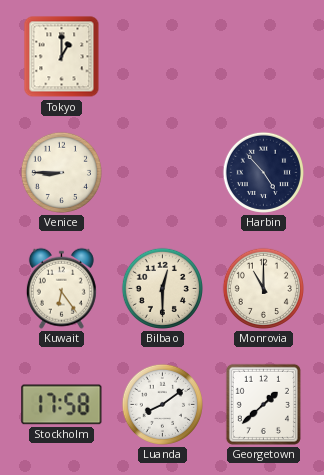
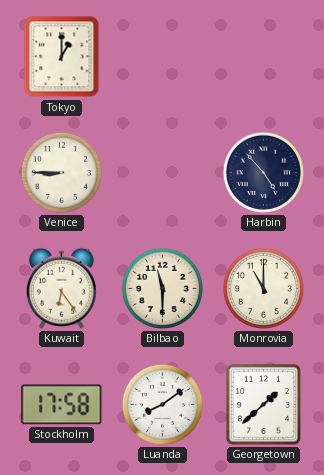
Bilbao: 12:30 -> 11:30
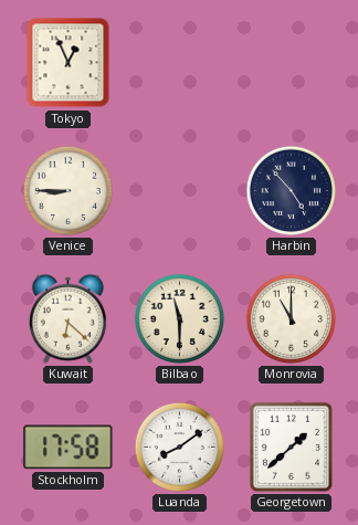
Tokyo: 1:00 -> 12:56
Kuwait: 6:24 -> 6:22
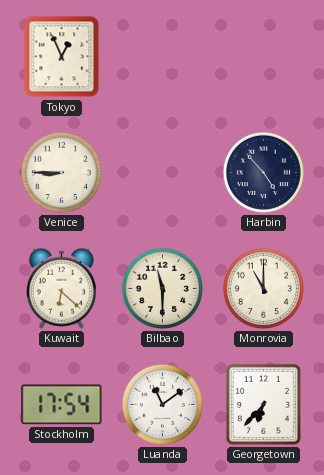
Stockholm: 17:58 -> 17:54
Luanda: 8:09 -> 11:09
Georgetown: 1:38 -> 6:37
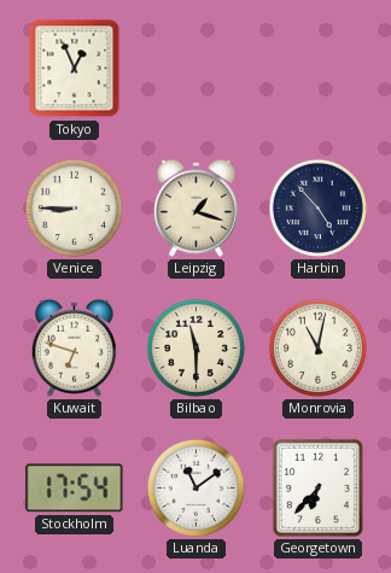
Leipzig: none -> 1:18
Kuwait: 6:22 -> 6:48
Monrovia: 11:00 -> 11:02
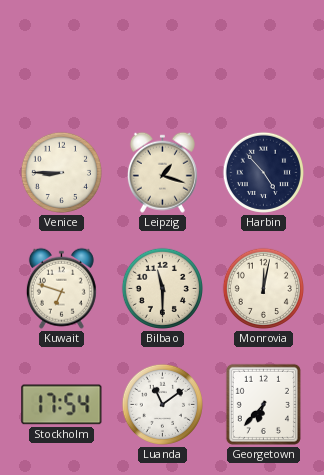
Tokyo: 12:56 -> none
Monrovia: 11:02 -> 12:02
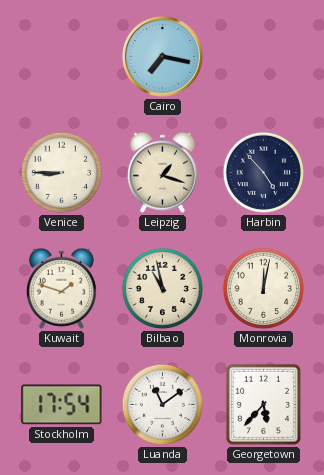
Cairo: none -> 7:17
Kuwait: 6:48 -> 1:48
Bilbao: 11:30 -> 10:58
Georgetown: 6:37 -> 5:37
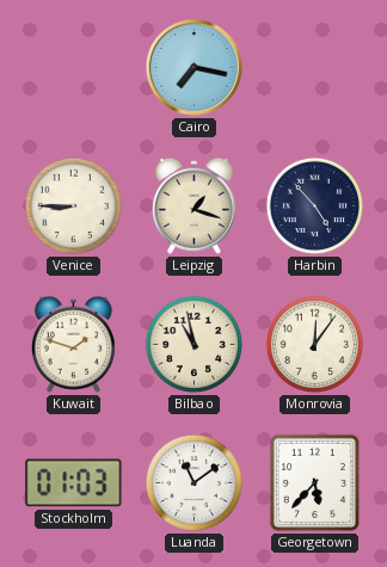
Monrovia: 12:02 -> 12:06
Stockholm: 17:54 -> 01:03
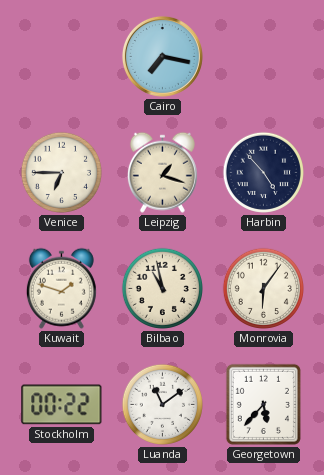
Venice: 8:45 -> 6:45
Monrovia: 12:06 -> 6:06
Stockholm: 01:03 -> 00:22
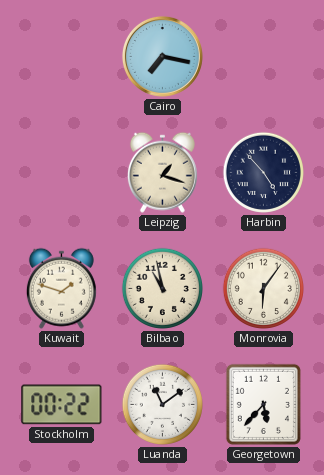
Venice: 6:45 -> none
